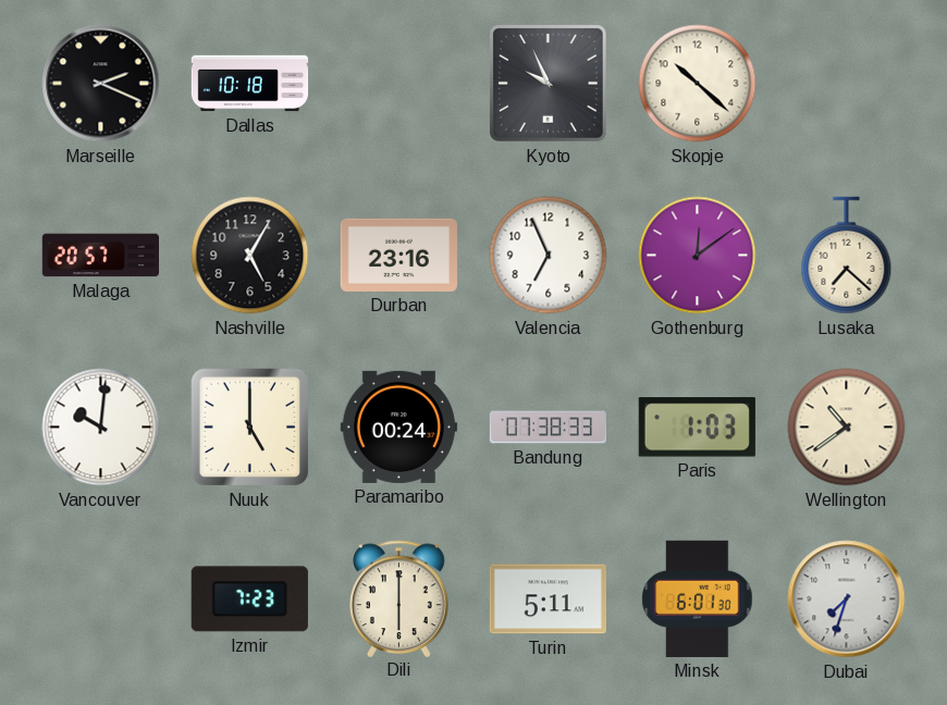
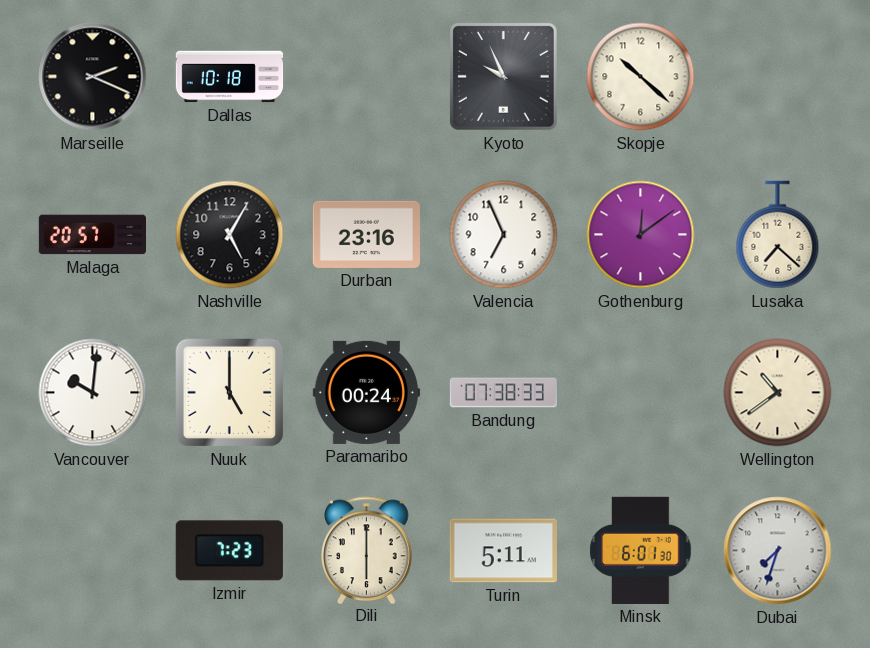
Paris: 1:03 -> none
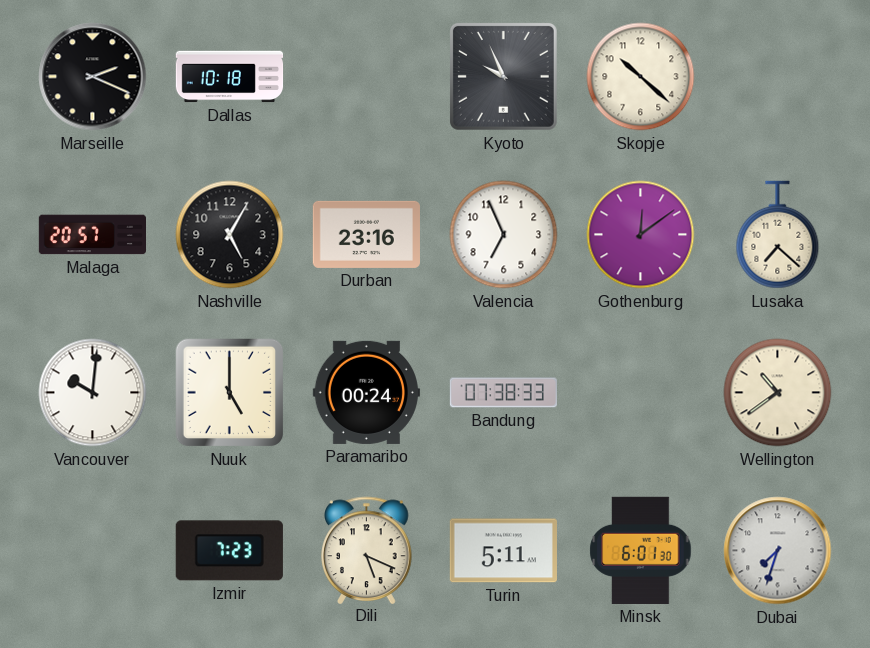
Dili: 6:00 -> 5:19
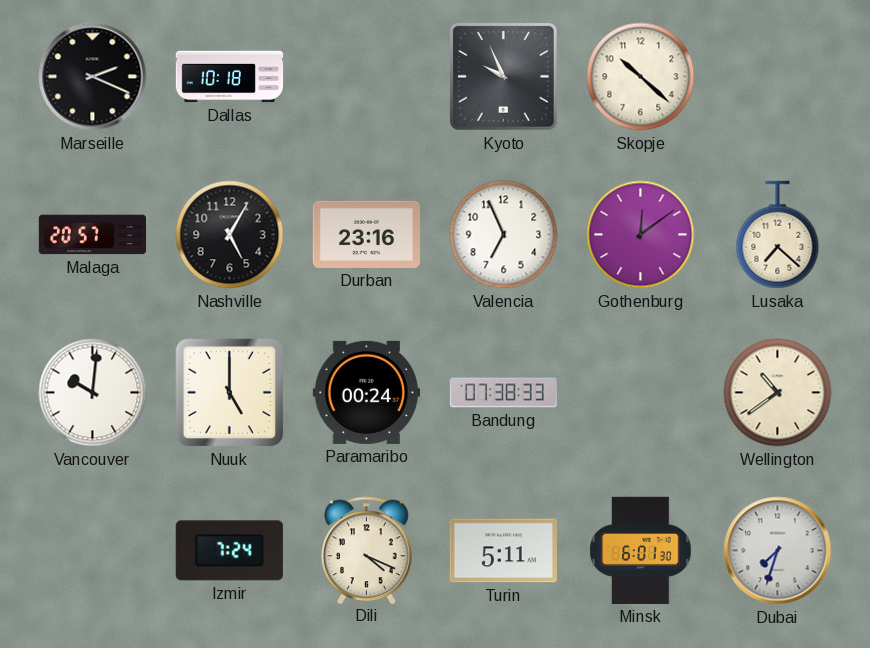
Izmir: 7:23 -> 7:24
Dili: 5:19 -> 4:19
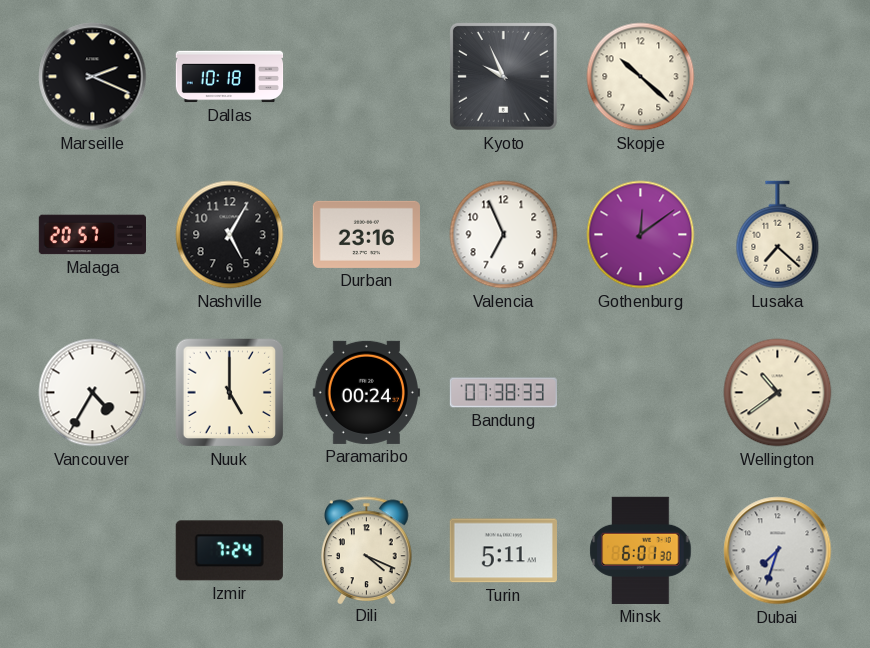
Vancouver: 10:01 -> 4:35
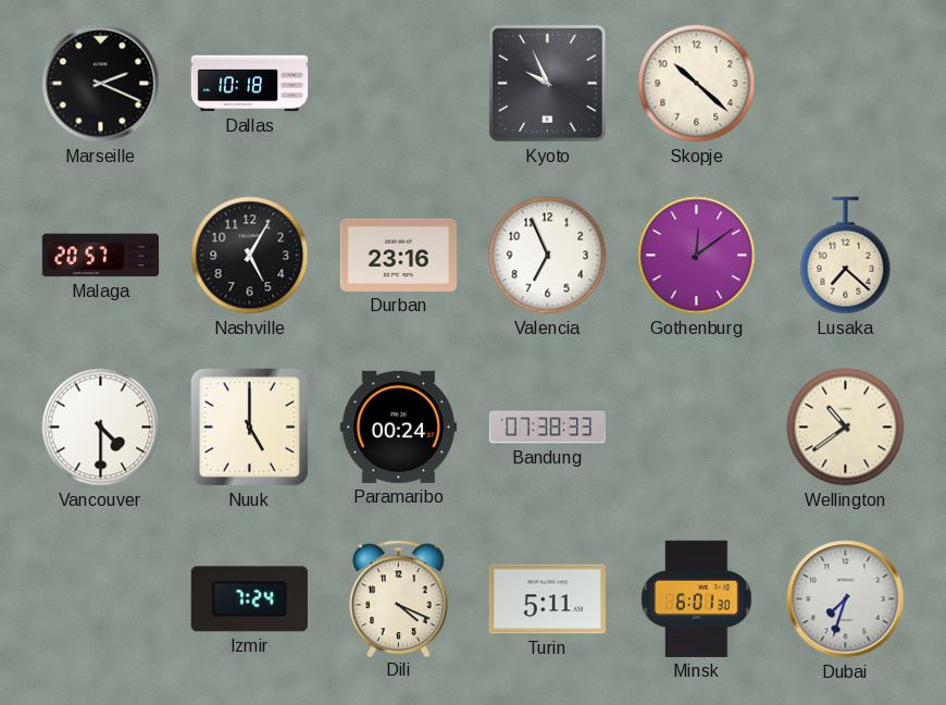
Vancouver: 4:35 -> 4:30
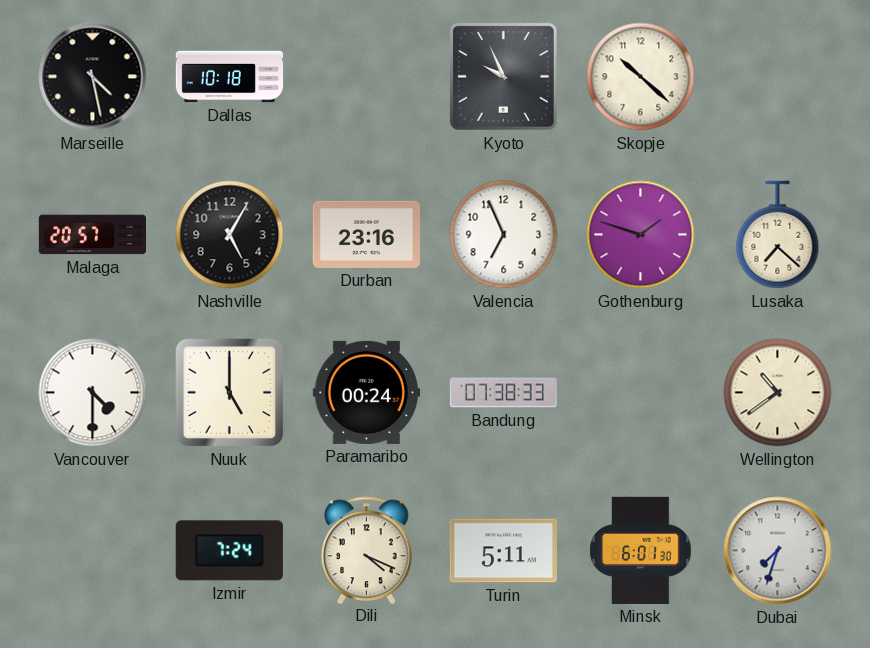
Marseille: 2:19 -> 4:28
Gothenburg: 12:09 -> 1:48
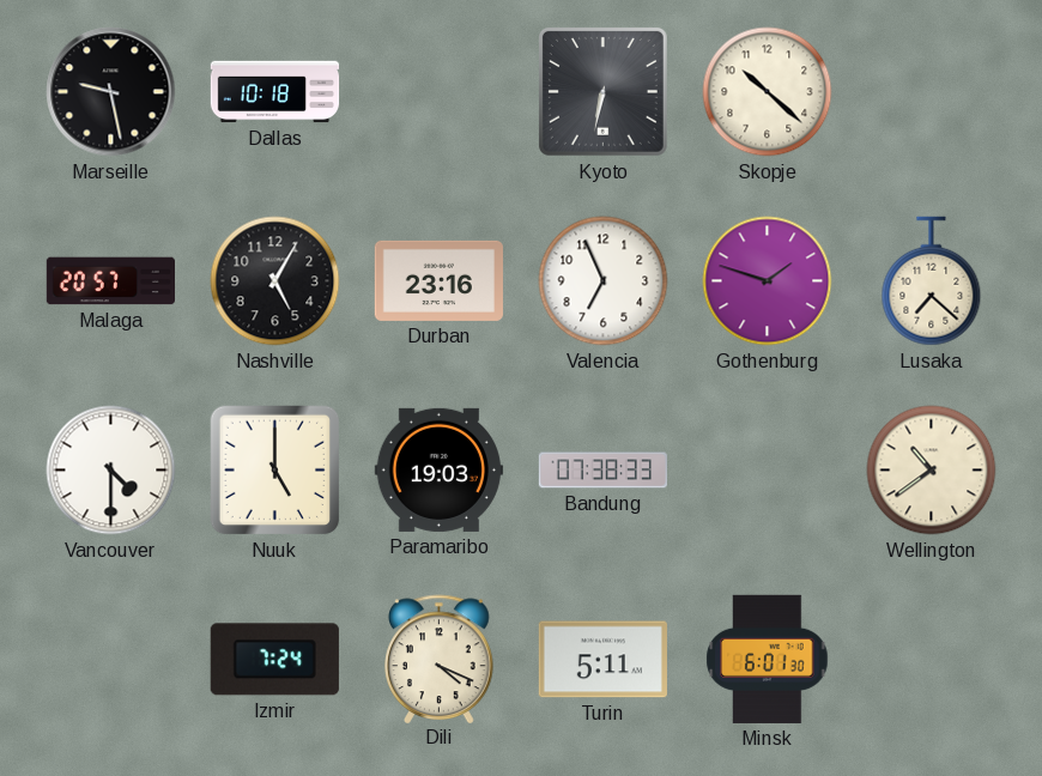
Marseille: 4:28 -> 9:28
Kyoto: 9:56 -> 6:32
Paramaribo: 00:24 -> 19:03
Dubai: 7:33 -> none
